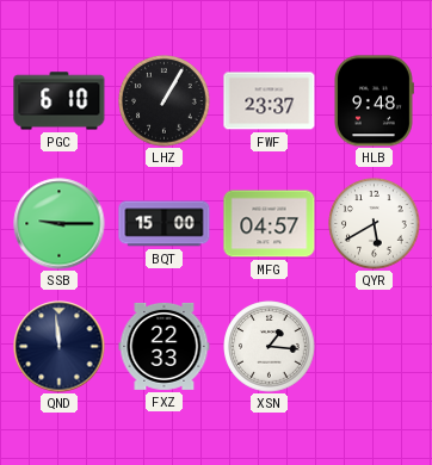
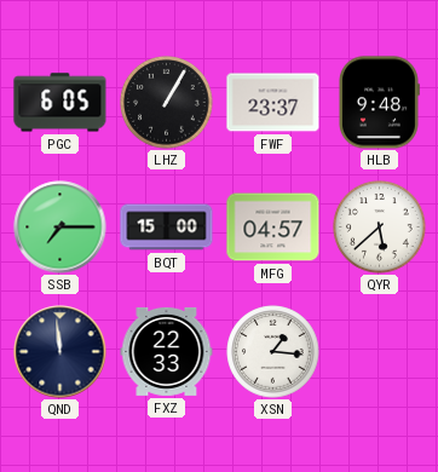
PGC: 6:10 -> 6:05
SSB: 9:15 -> 7:15
QYR: 5:40 -> 5:38
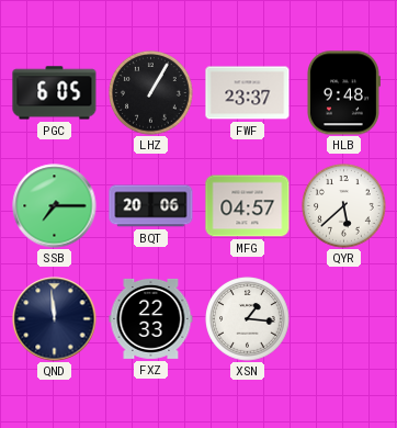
BQT: 15:00 -> 20:06
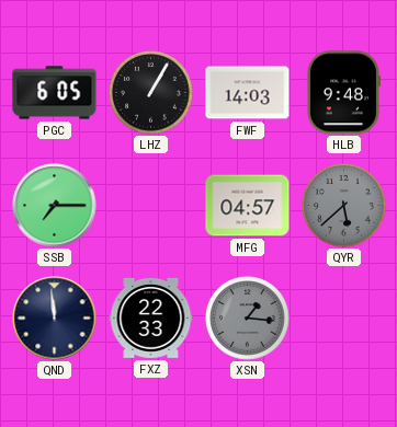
FWF: 23:37 -> 14:03
BQT: 20:06 -> none
QYR dial: white -> grey
XSN dial: white -> grey
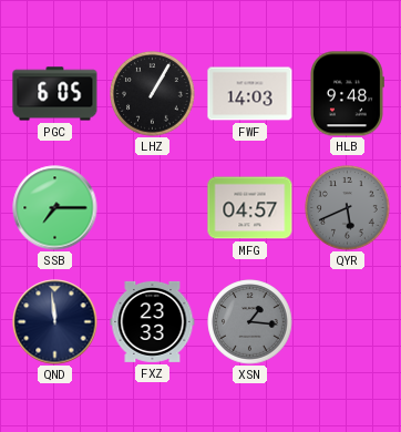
QYR: 5:38 -> 5:41
FXZ: 22:33 -> 23:33
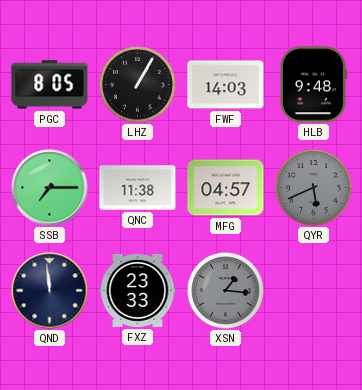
PGC: 6:05 -> 8:05
QNC: none -> 11:38
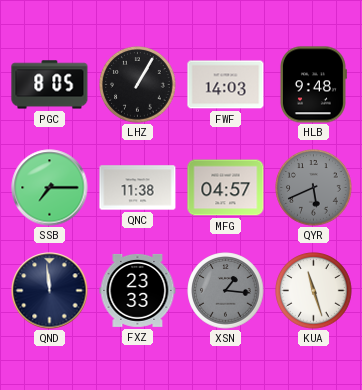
KUA: none -> 11:27
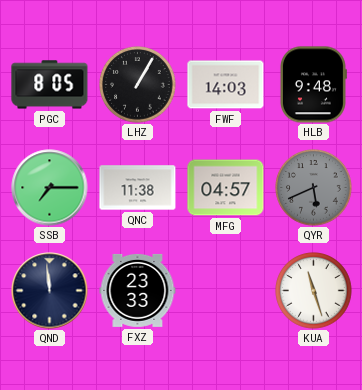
XSN: 1:16 -> none
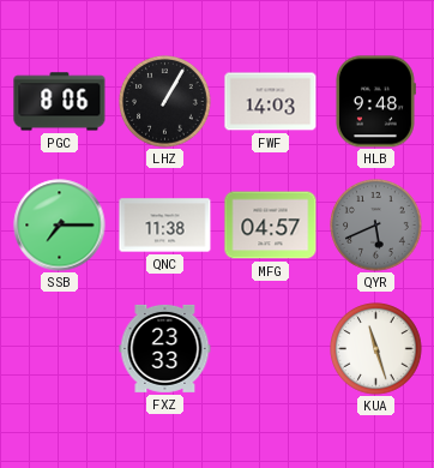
PGC: 8:05 -> 8:06
QND: 11:59 -> none
